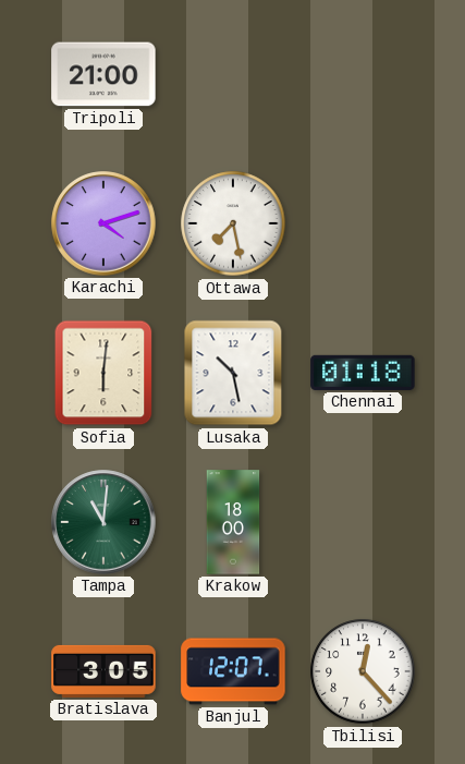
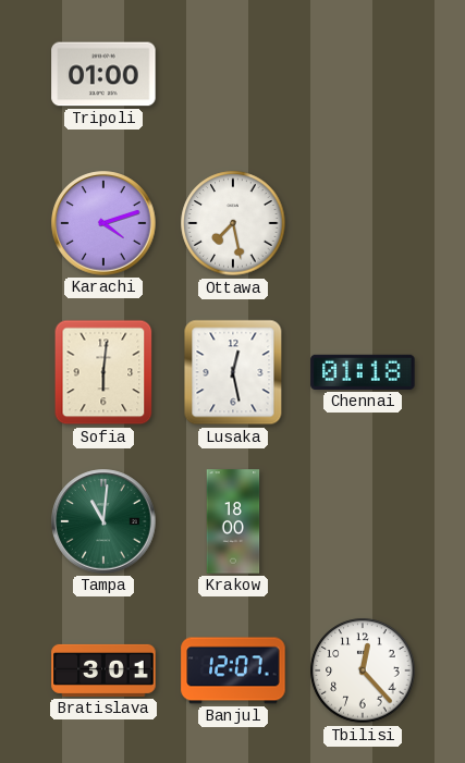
Tripoli: 21:00 -> 01:00
Lusaka: 10:28 -> 12:28
Bratislava: 3:05 -> 3:01
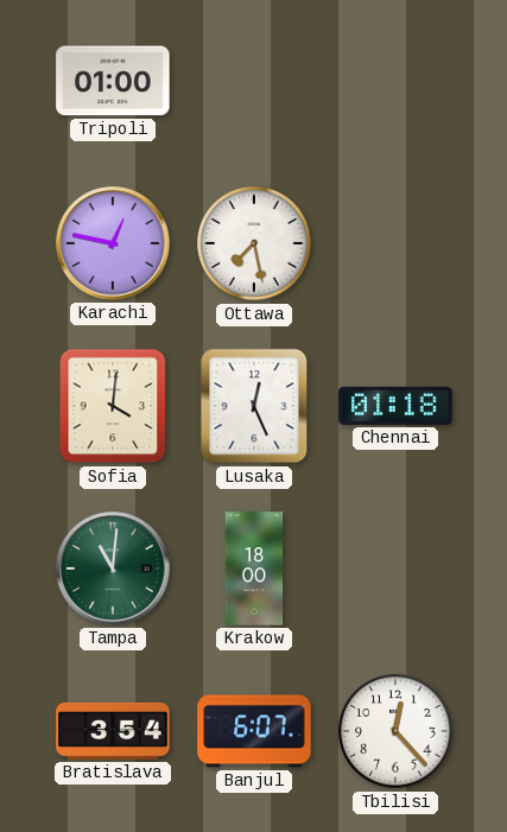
Karachi: 4:12 -> 12:47
Sofia: 6:01 -> 4:01
Lusaka: 12:28 -> 12:26
Bratislava: 3:01 -> 3:54
Banjul: 12:07 -> 6:07
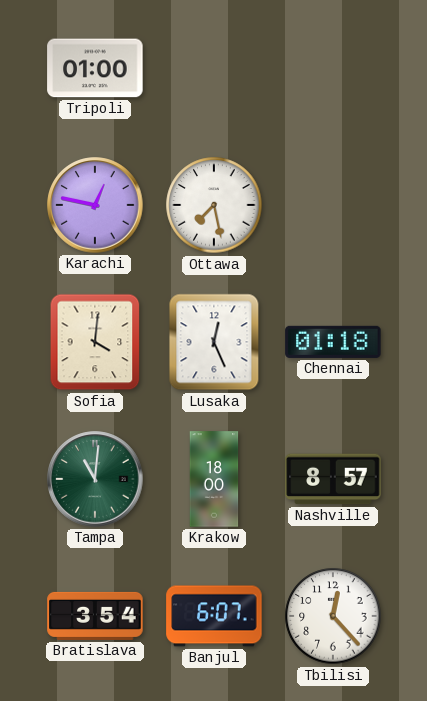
Nashville: none -> 8:57
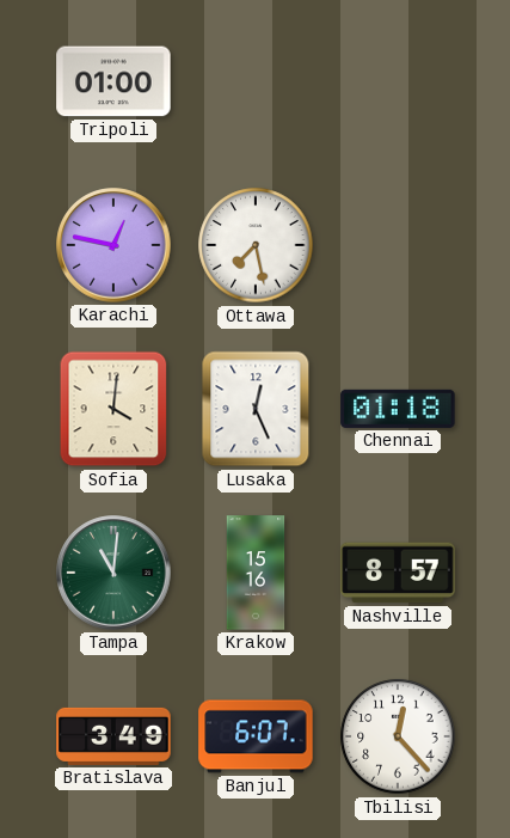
Krakow: 18:00 -> 15:16
Bratislava: 3:54 -> 3:49
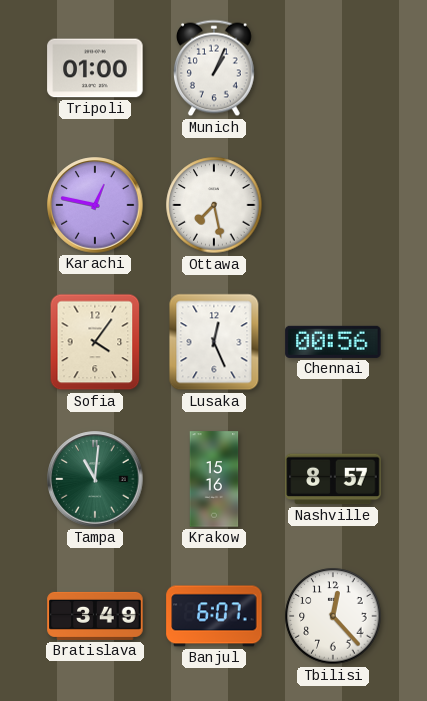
Munich: none -> 1:04
Sofia: 4:01 -> 4:06
Chennai: 01:18 -> 00:56
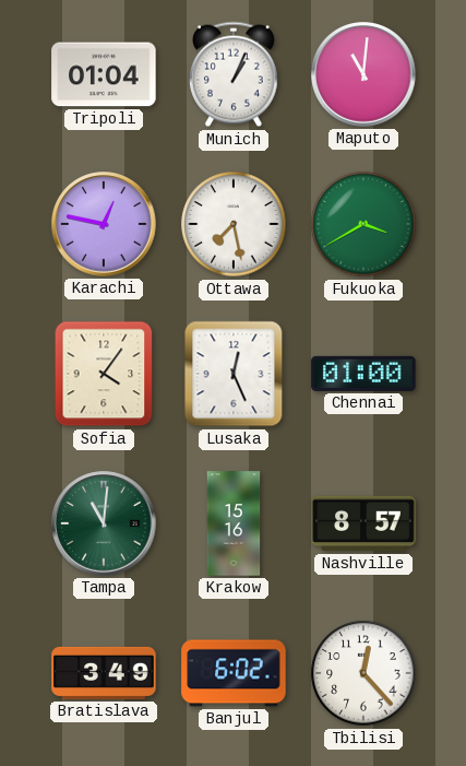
Tripoli: 01:00 -> 01:04
Maputo: none -> 11:01
Fukuoka: none -> 3:40
Chennai: 00:56 -> 01:00
Banjul: 6:07 -> 6:02
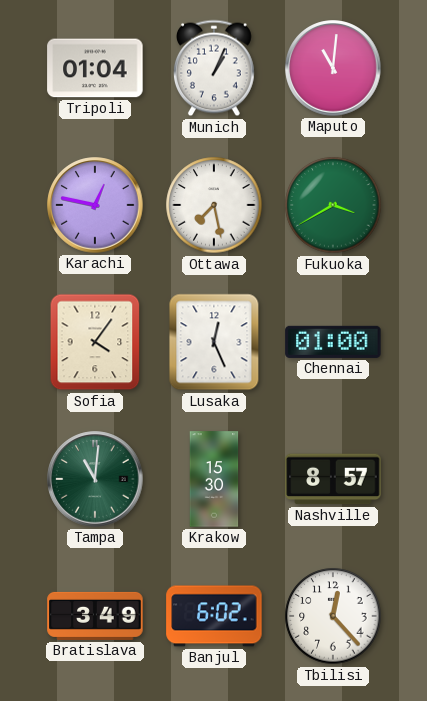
Krakow: 15:16 -> 15:30
